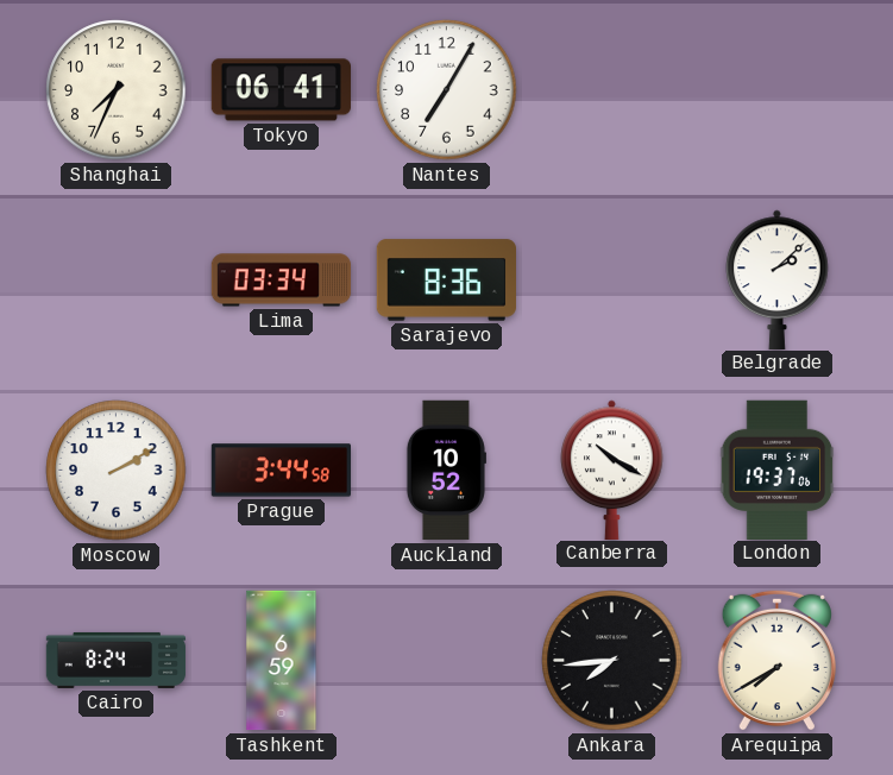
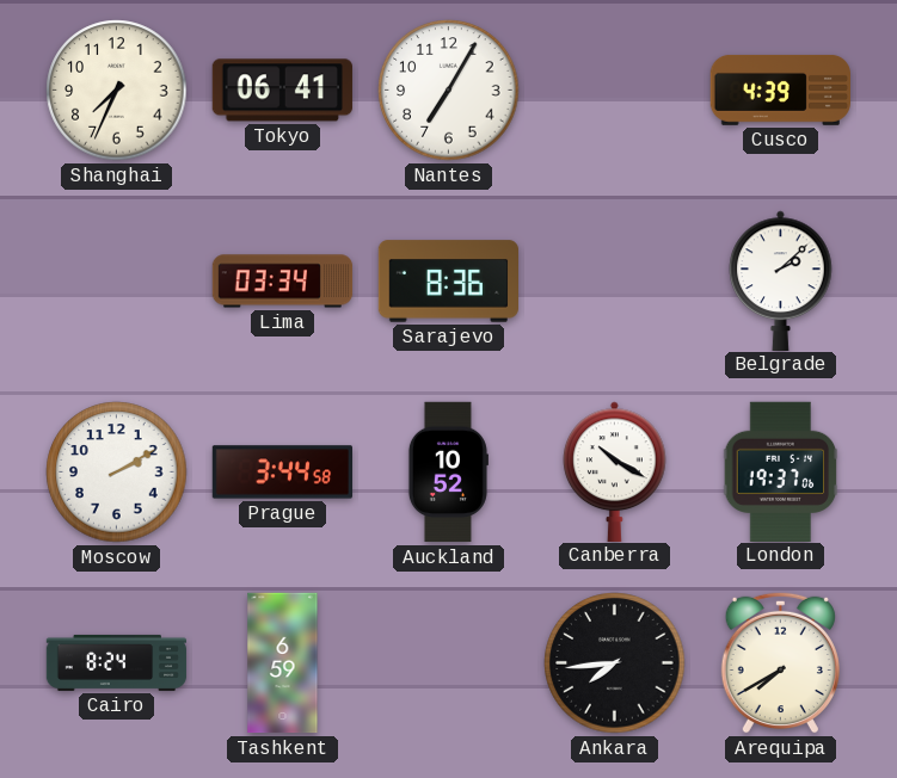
Cusco: none -> 4:39
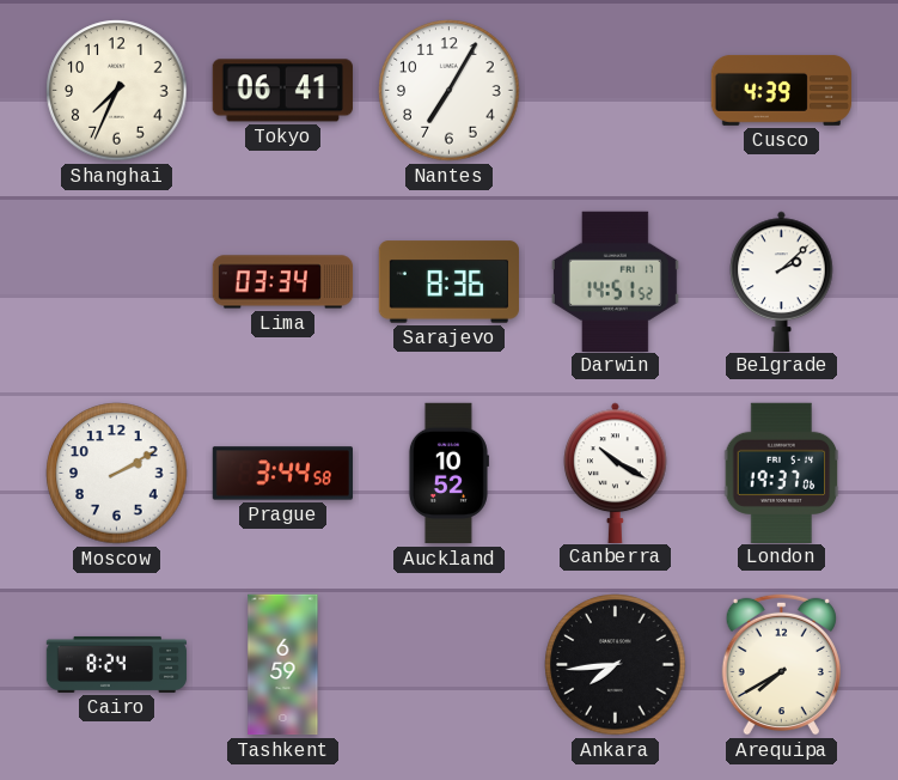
Darwin: none -> 14:51
